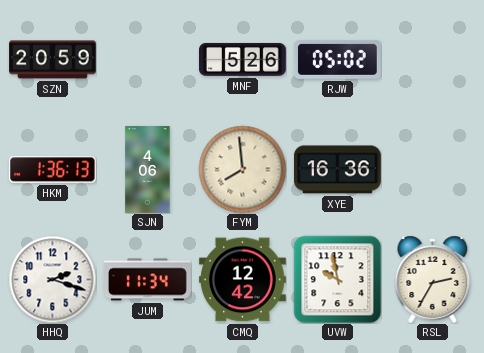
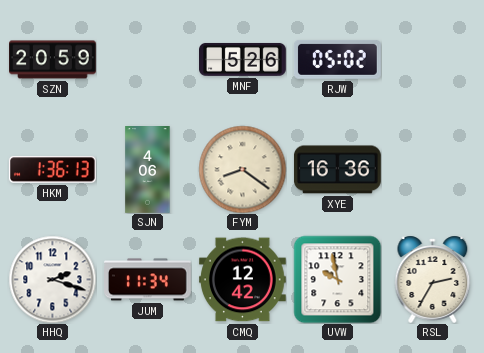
FYM: 7:59 -> 8:21
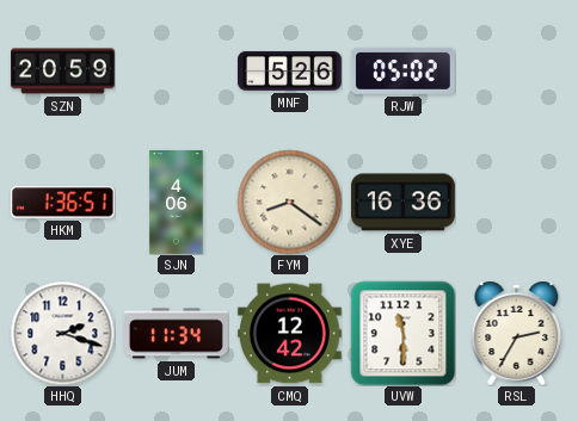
HKM: 1:36:13 -> 1:36:51
UVW: 9:58 -> 11:30
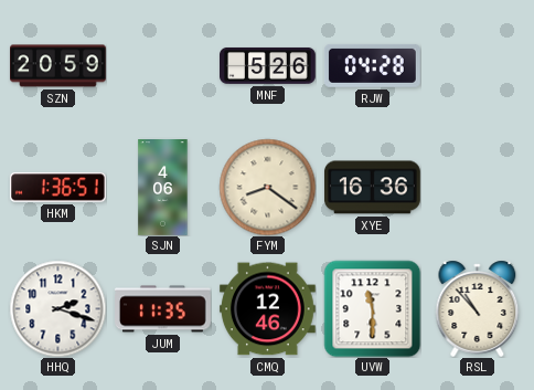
RJW: 05:02 -> 04:28
JUM: 11:34 -> 11:35
CMQ: 12:42 -> 12:46
RSL: 2:35 -> 10:53
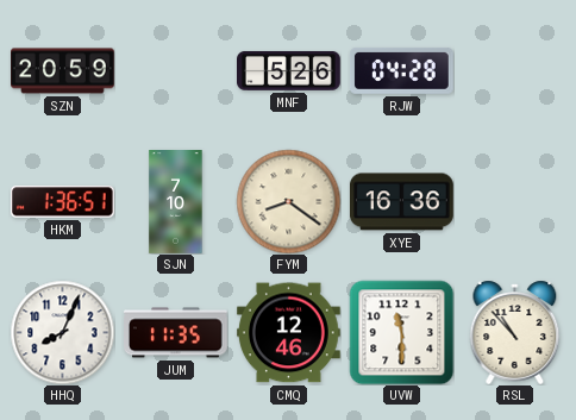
SJN: 4:06 -> 7:10
HHQ: 2:18 -> 8:04
